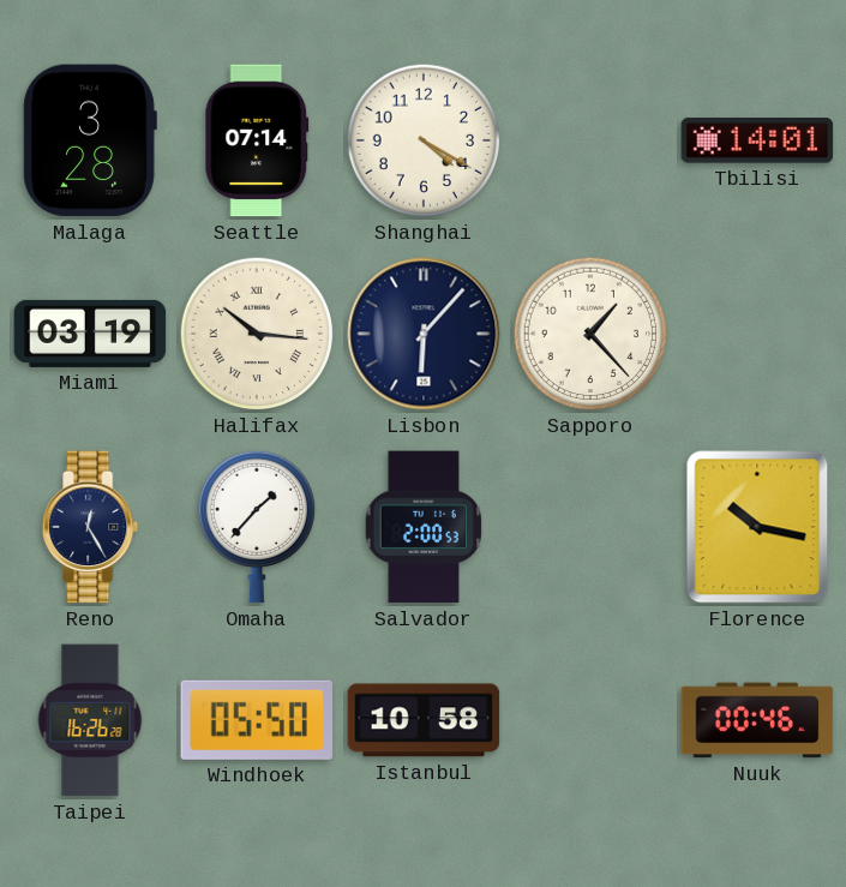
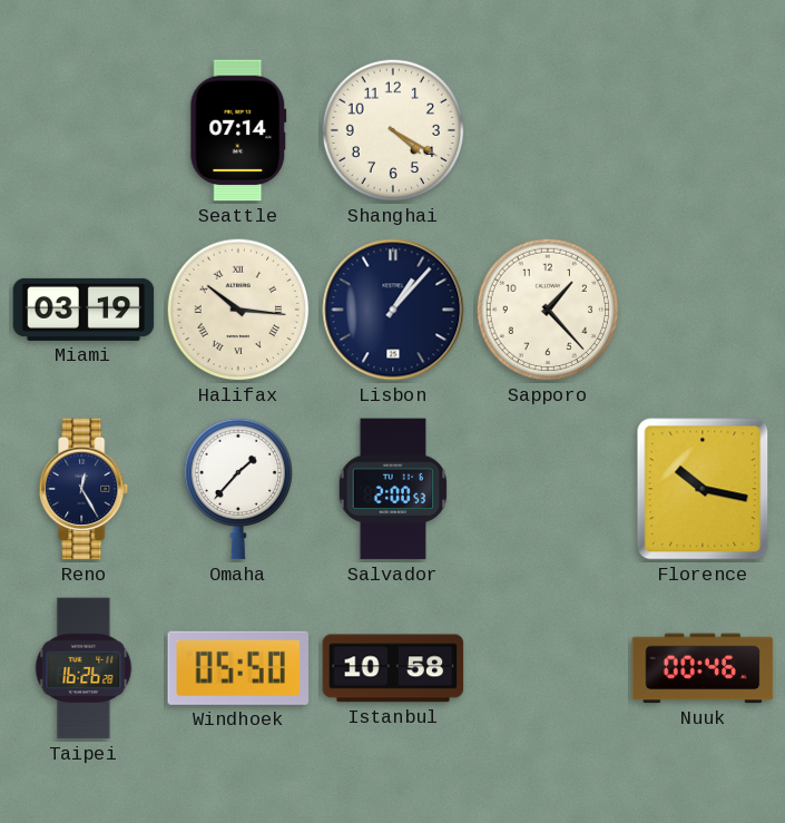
Malaga: 3:28 -> none
Tbilisi: 14:01 -> none
Lisbon: 6:07 -> 1:07
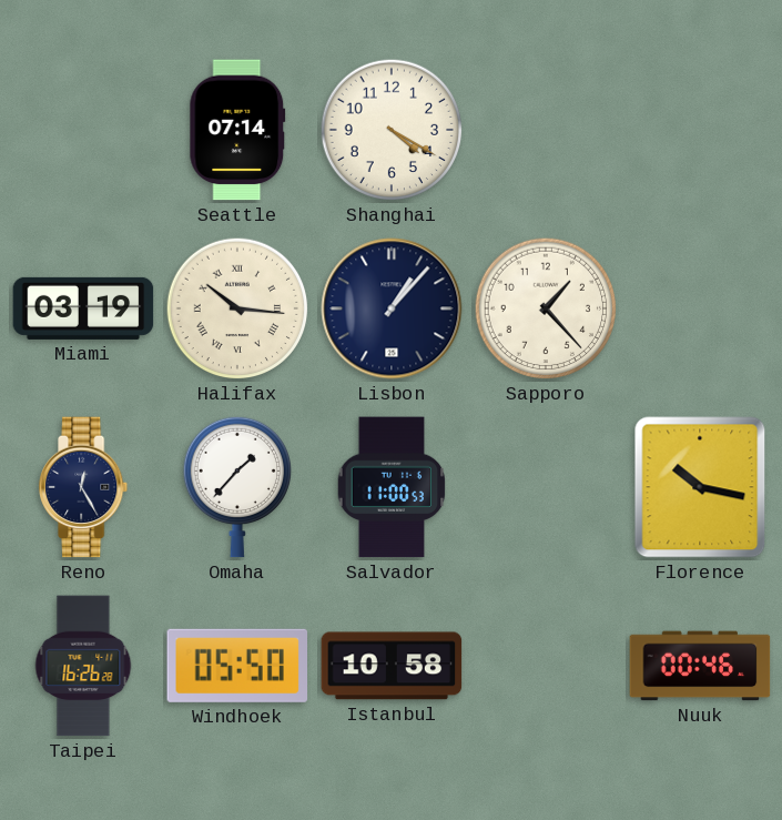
Salvador: 2:00 -> 11:00
